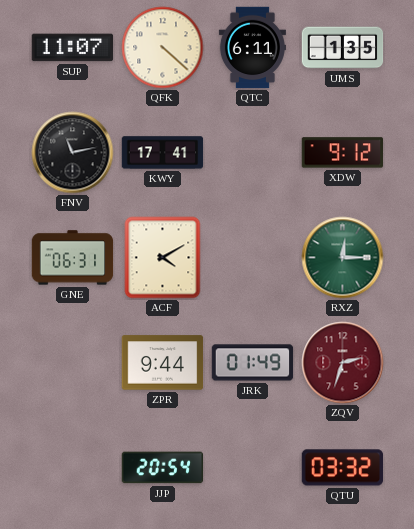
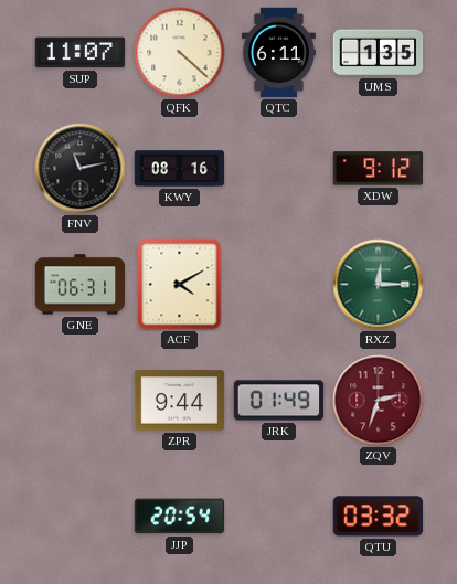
KWY: 17:41 -> 08:16
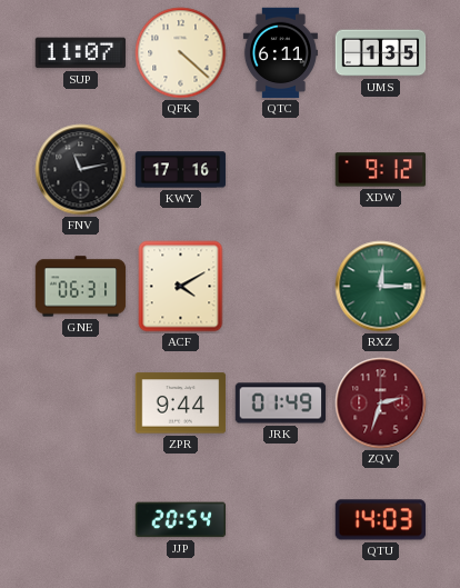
KWY: 08:16 -> 17:16
QTU: 03:32 -> 14:03
